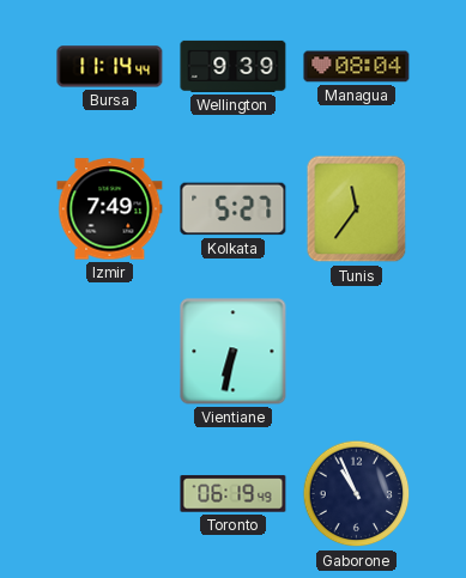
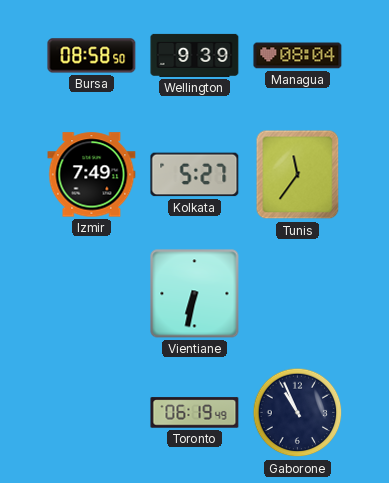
Bursa: 11:14 -> 08:58
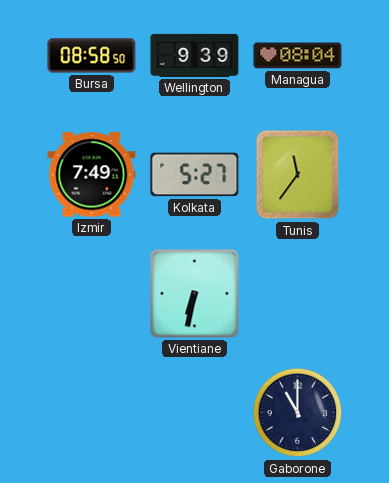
Toronto: 06:19 -> none
Gaborone: 10:56 -> 11:00
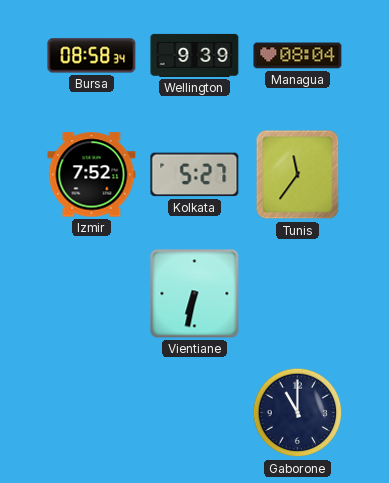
Bursa: 08:58:50 -> 08:58:34
Izmir: 7:49 -> 7:52
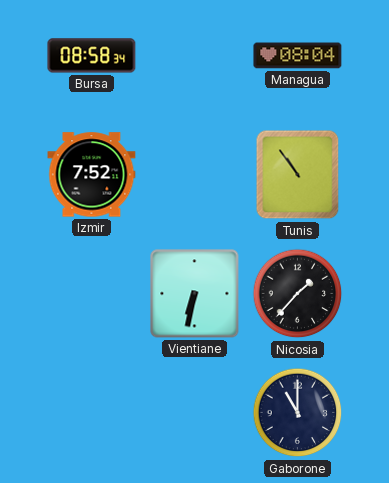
Wellington: 9:39 -> none
Kolkata: 5:27 -> none
Tunis: 11:36 -> 10:54
Nicosia: none -> 1:37
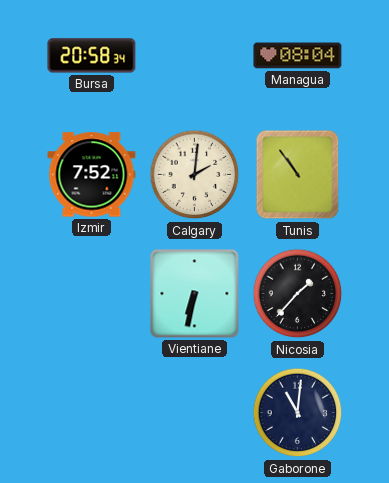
Bursa: 08:58 -> 20:58
Calgary: none -> 2:01
Gaborone: 11:00 -> 11:01
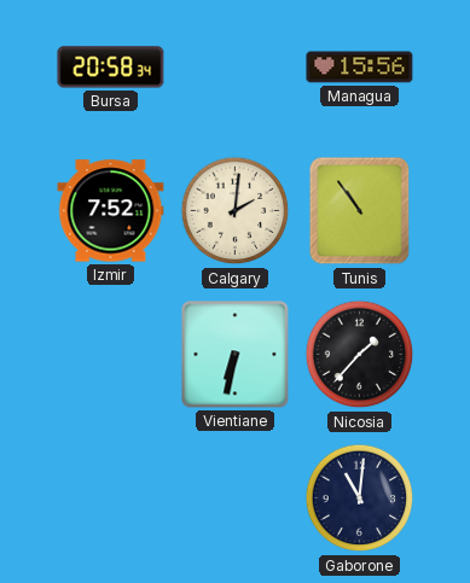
Managua: 08:04 -> 15:56
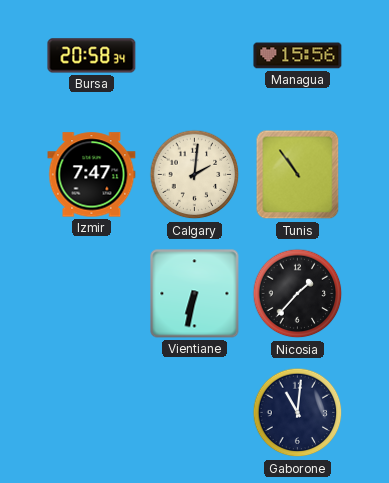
Izmir: 7:52 -> 7:47
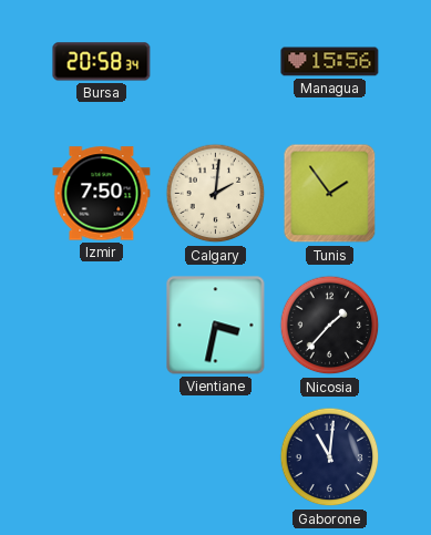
Izmir: 7:47 -> 7:50
Tunis: 10:54 -> 1:54
Vientiane: 6:32 -> 3:32
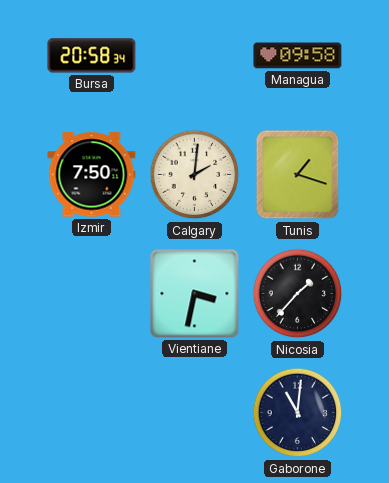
Managua: 15:56 -> 09:58
Tunis: 1:54 -> 1:18
